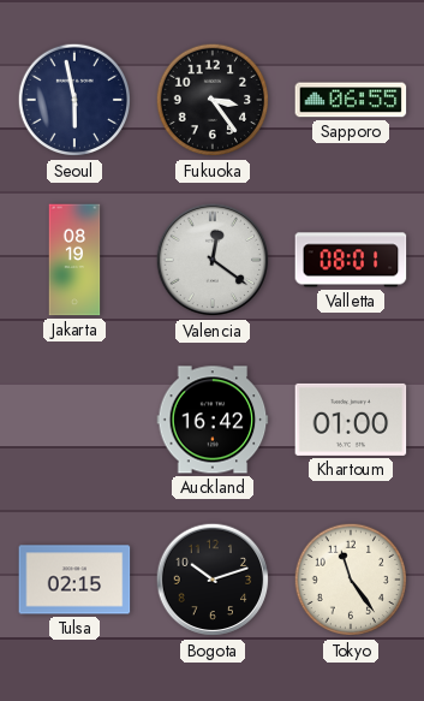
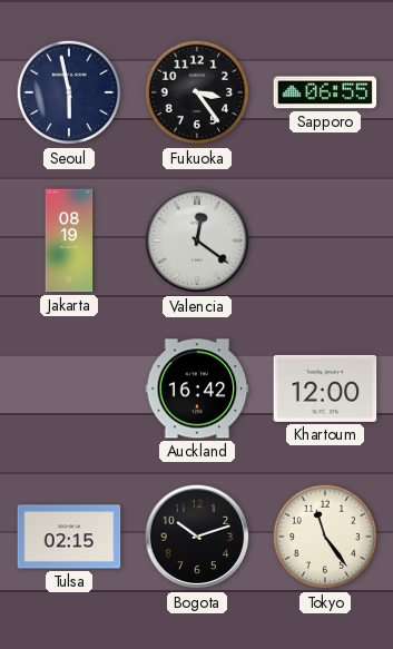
Valletta: 08:01 -> none
Khartoum: 01:00 -> 12:00
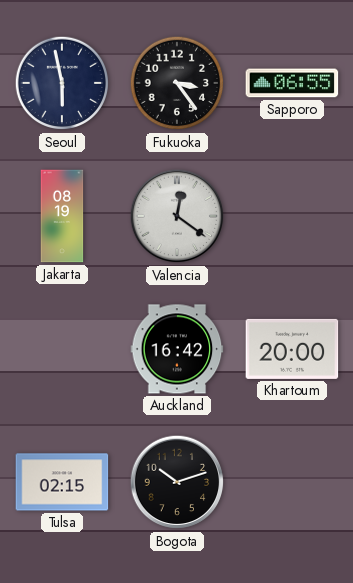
Khartoum: 12:00 -> 20:00
Tokyo: 11:24 -> none
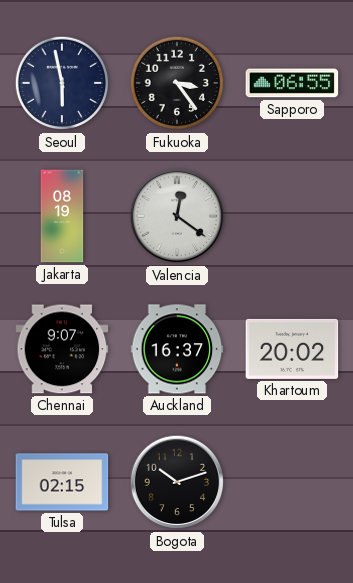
Chennai: none -> 9:07
Auckland: 16:42 -> 16:37
Khartoum: 20:00 -> 20:02
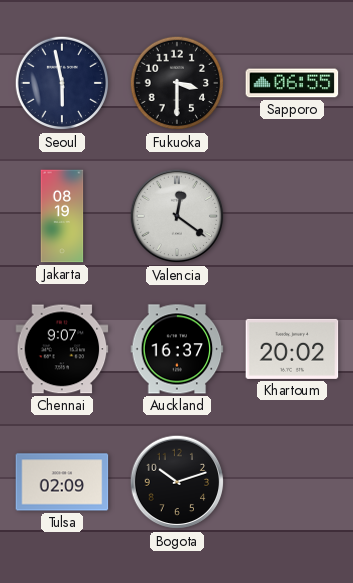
Fukuoka: 3:24 -> 3:30
Tulsa: 02:15 -> 02:09
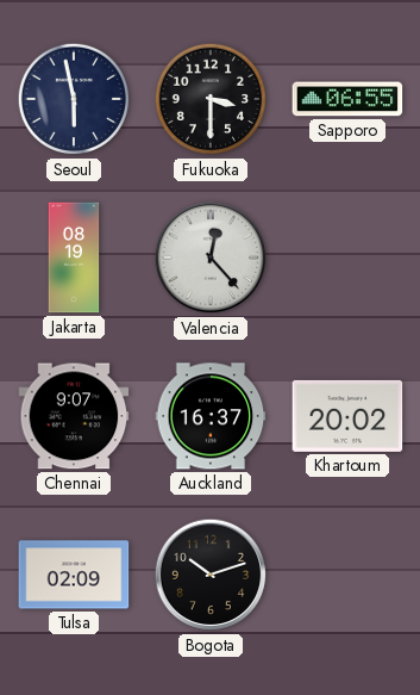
Valencia: 12:21 -> 12:23
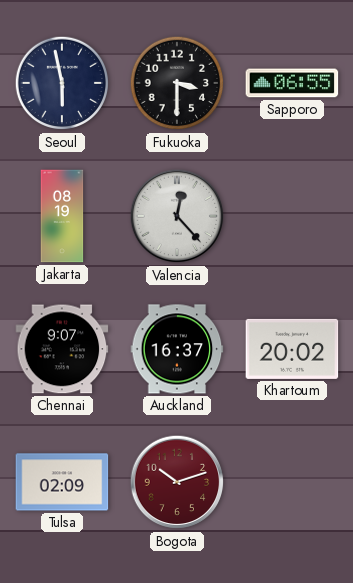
Bogota dial: black -> burgundy
